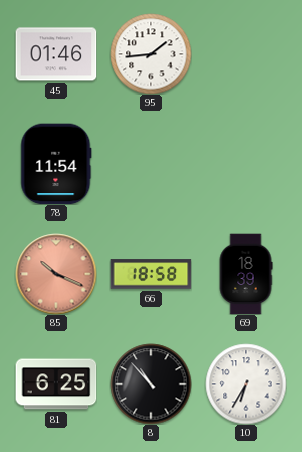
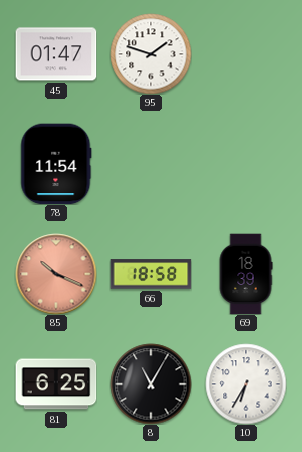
45: 01:46 -> 01:47
95: 1:44 -> 1:48
8: 10:53 -> 11:05
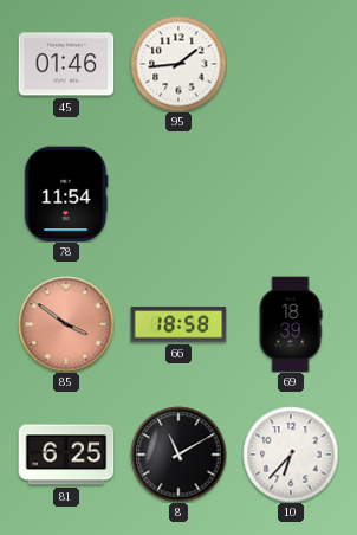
45: 01:47 -> 01:46
95: 1:48 -> 1:44
85: 10:19 -> 3:51
8: 11:05 -> 11:10
10: 6:35 -> 6:37
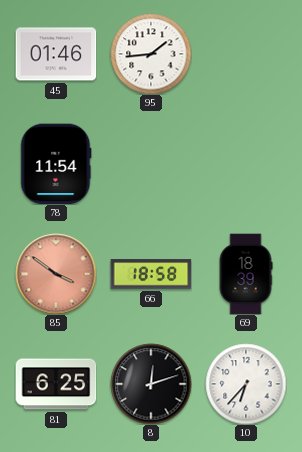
8: 11:10 -> 12:12
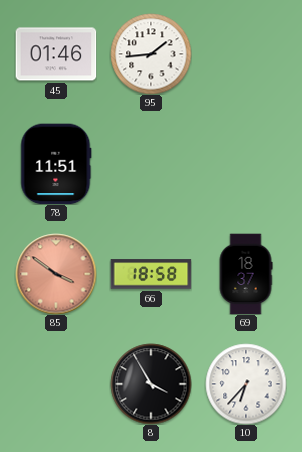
78: 11:54 -> 11:51
69: 18:39 -> 18:37
81: 6:25 -> none
8: 12:12 -> 3:55
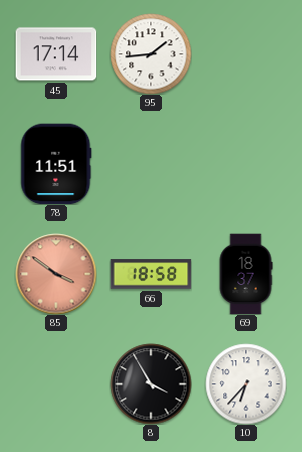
45: 01:46 -> 17:14
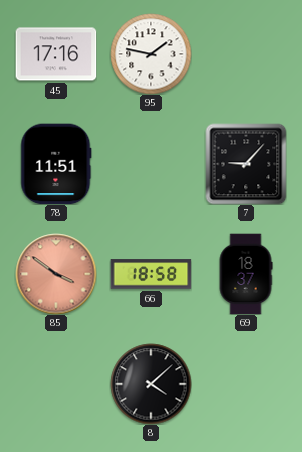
45: 17:14 -> 17:16
95: 1:44 -> 1:47
7: none -> 9:07
8: 3:55 -> 4:08
10: 6:37 -> none
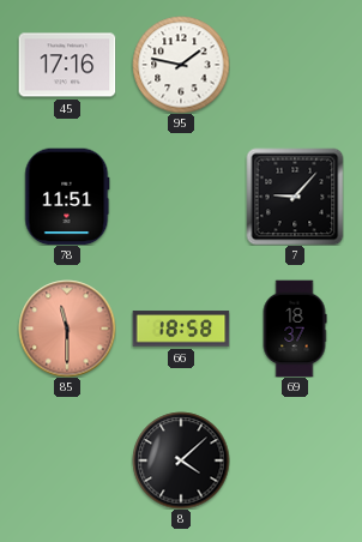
85: 3:51 -> 11:30
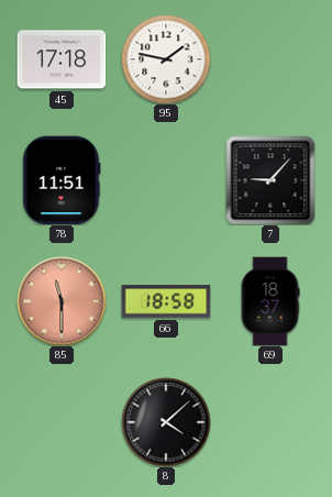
45: 17:16 -> 17:18
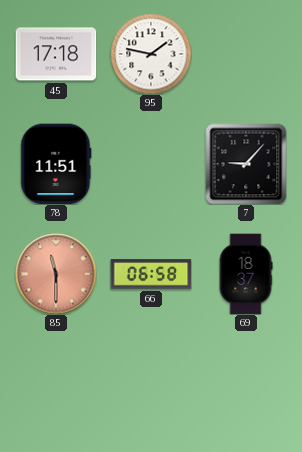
66: 18:58 -> 06:58
8: 4:08 -> none
